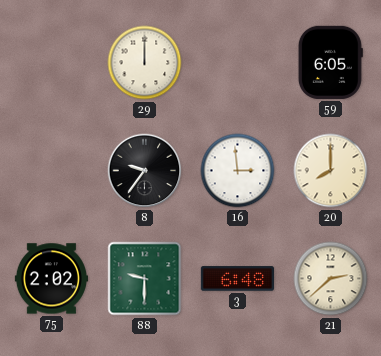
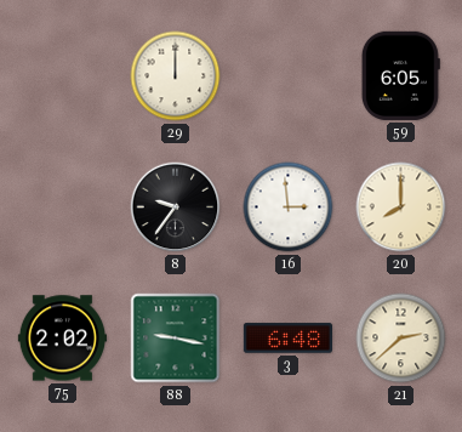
88: 9:30 -> 9:17
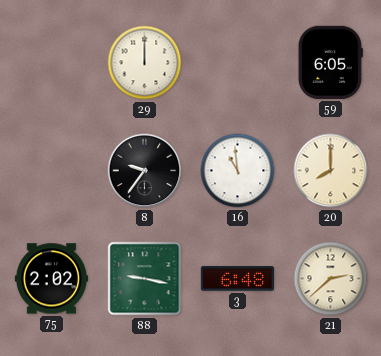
16: 2:59 -> 10:59
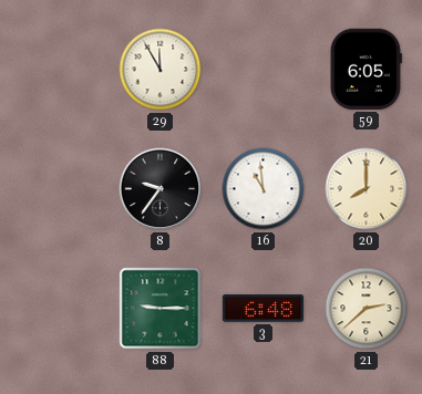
29: 12:00 -> 11:55
75: 2:02 -> none
88: 9:17 -> 9:15
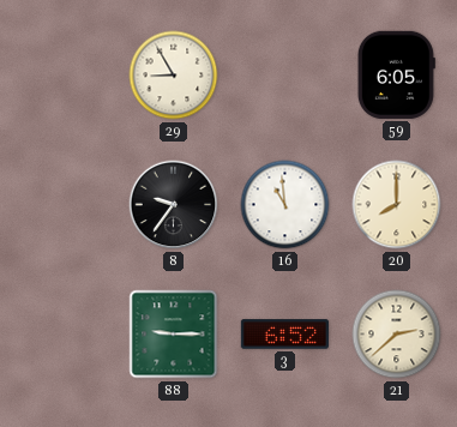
29: 11:55 -> 8:55
3: 6:48 -> 6:52
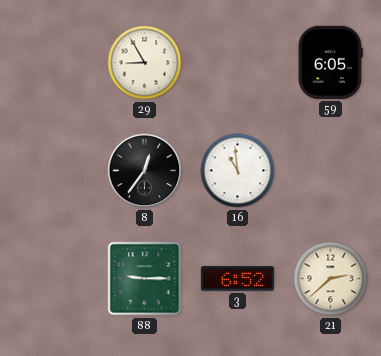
8: 9:36 -> 12:36
20: 8:00 -> none
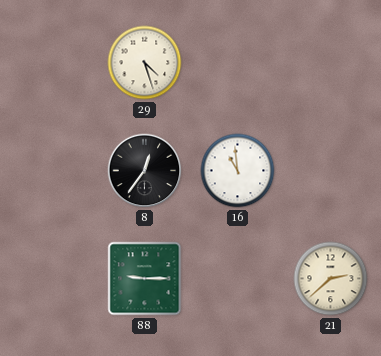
29: 8:55 -> 4:27
59: 6:05 -> none
3: 6:52 -> none
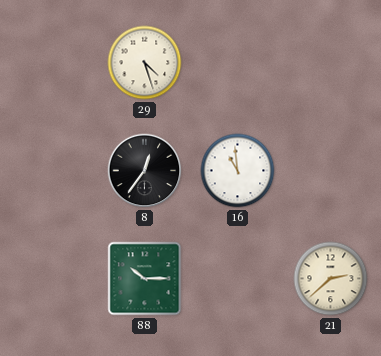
88: 9:15 -> 10:15
